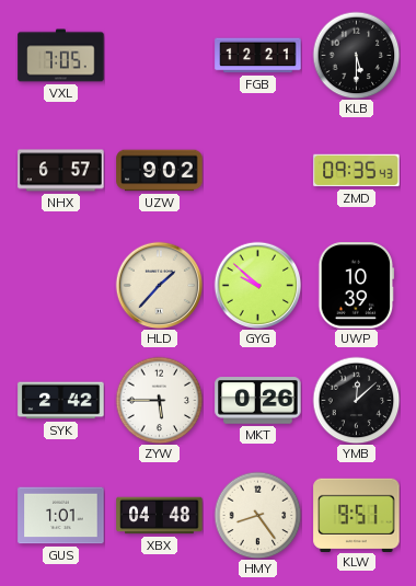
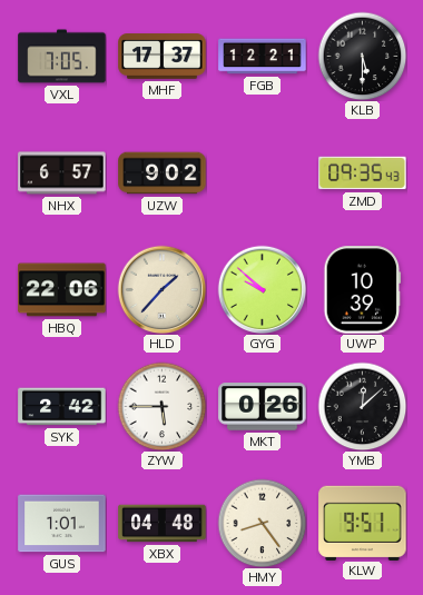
MHF: none -> 17:37
HBQ: none -> 22:06
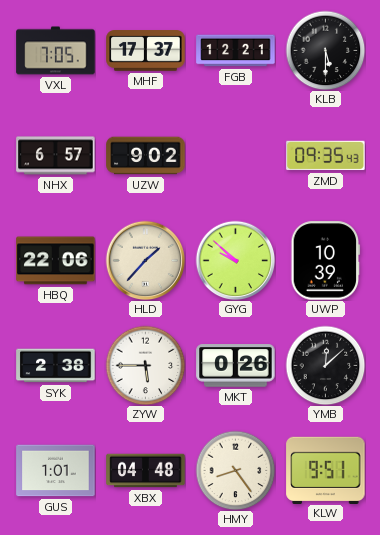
SYK: 2:42 -> 2:38
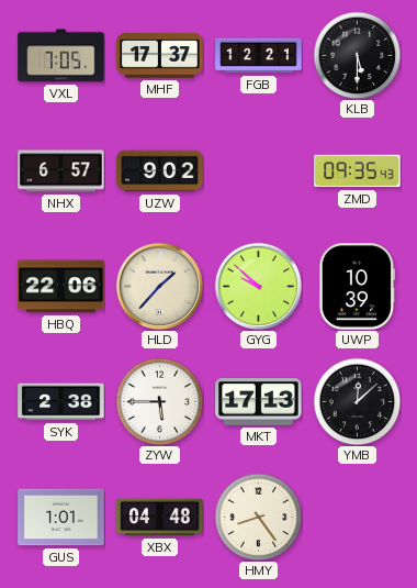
MKT: 0:26 -> 17:13
KLW: 9:51 -> none
